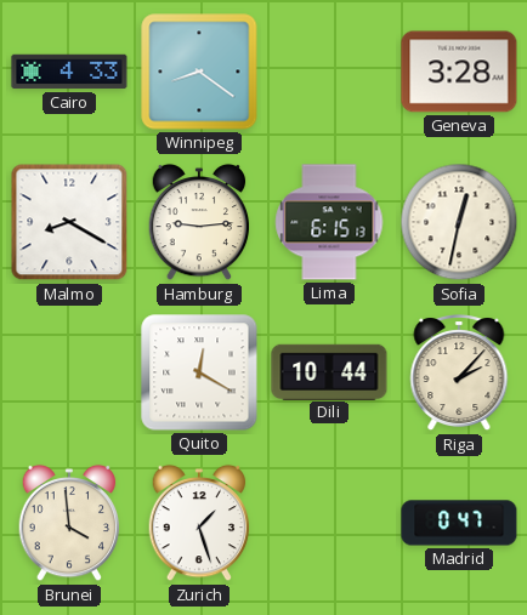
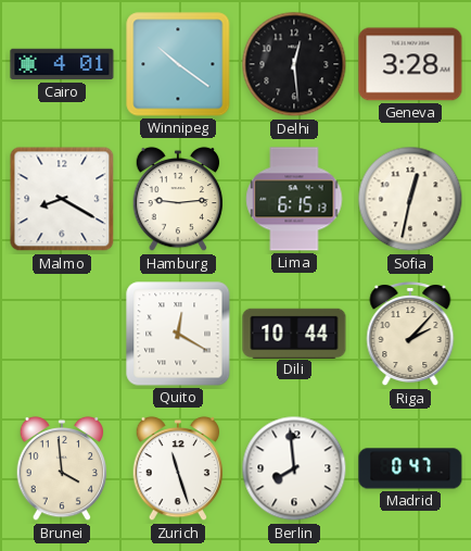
Cairo: 4:33 -> 4:01
Winnipeg: 8:21 -> 10:21
Delhi: none -> 12:29
Zurich: 1:27 -> 11:27
Berlin: none -> 7:59
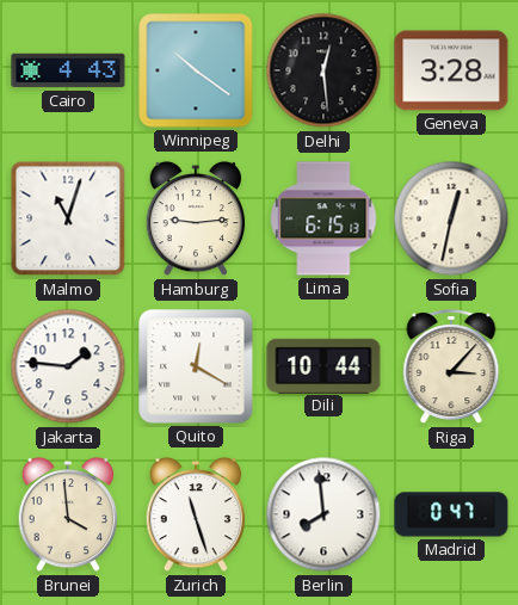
Cairo: 4:01 -> 4:43
Malmo: 8:20 -> 11:03
Jakarta: none -> 1:46
Riga: 2:07 -> 3:07
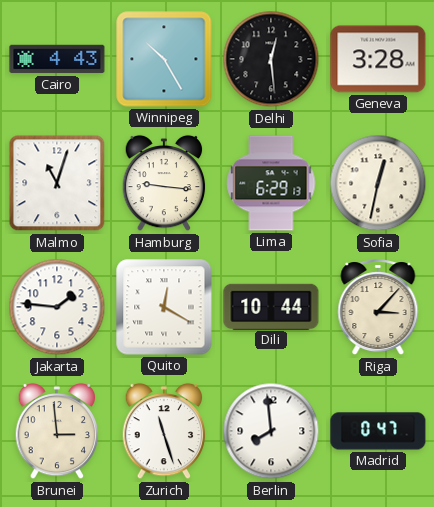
Winnipeg: 10:21 -> 10:25
Hamburg: 9:14 -> 9:16
Lima: 6:15 -> 6:29
Brunei: 3:59 -> 2:59
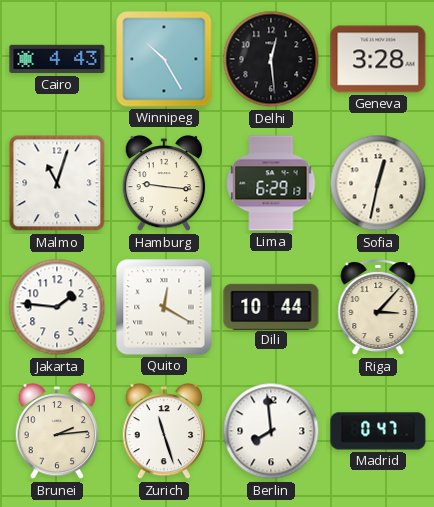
Brunei: 2:59 -> 2:14
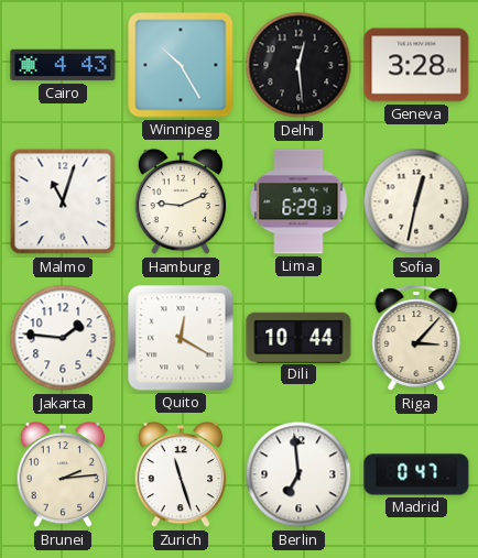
Hamburg: 9:16 -> 9:11
Berlin: 7:59 -> 6:59
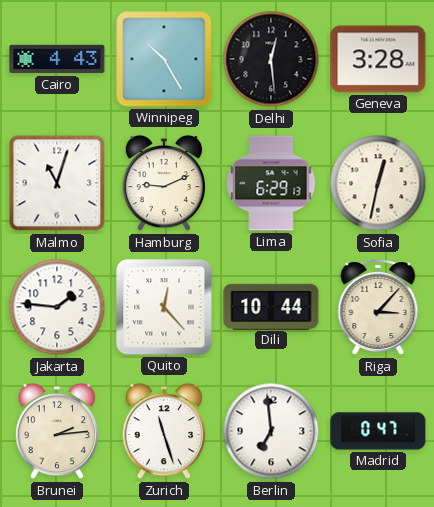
Quito: 12:20 -> 12:23
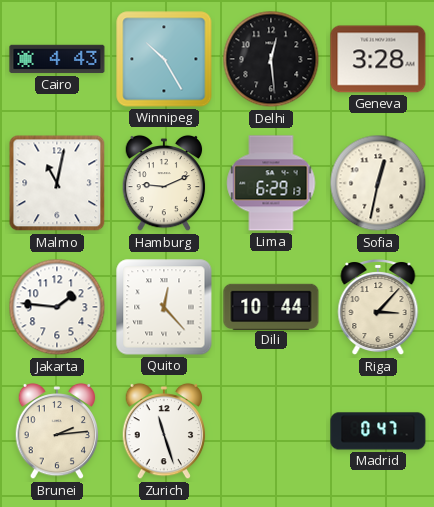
Malmo: 11:03 -> 11:02
Berlin: 6:59 -> none
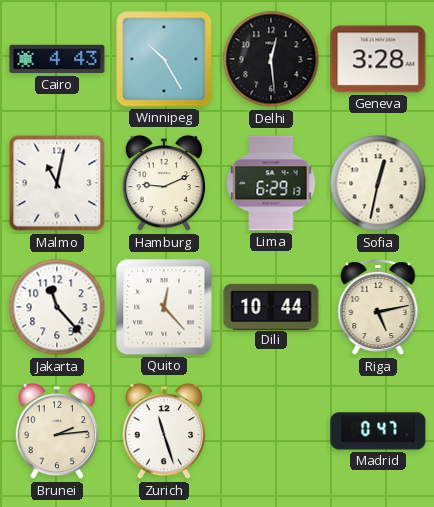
Jakarta: 1:46 -> 11:23
Riga: 3:07 -> 5:13
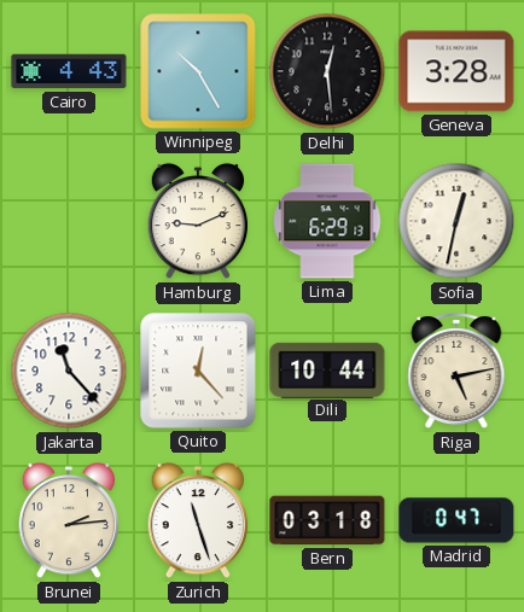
Malmo: 11:02 -> none
Bern: none -> 03:18
